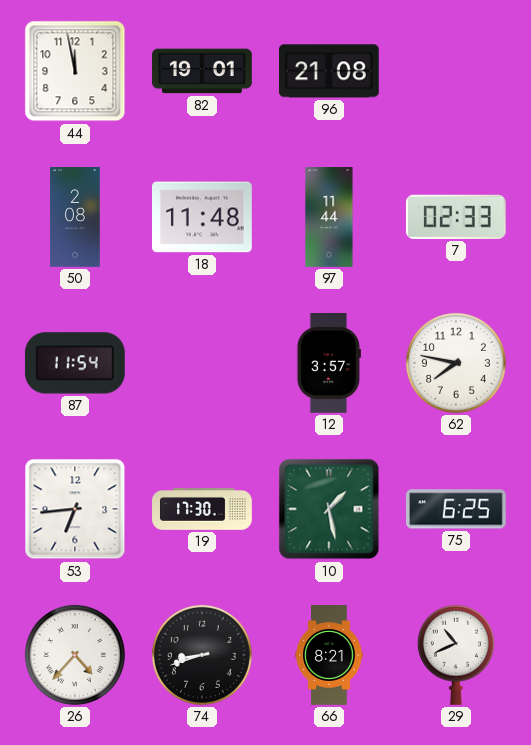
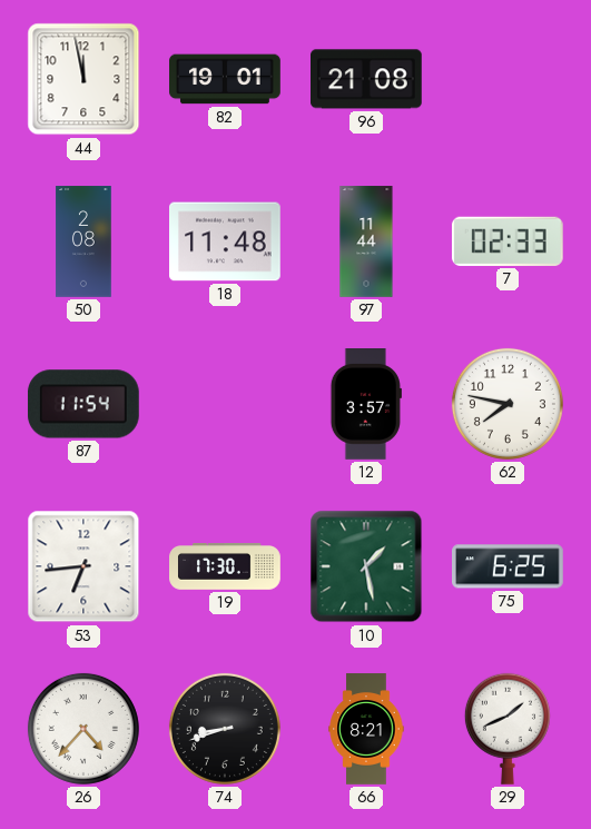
29: 10:41 -> 1:41
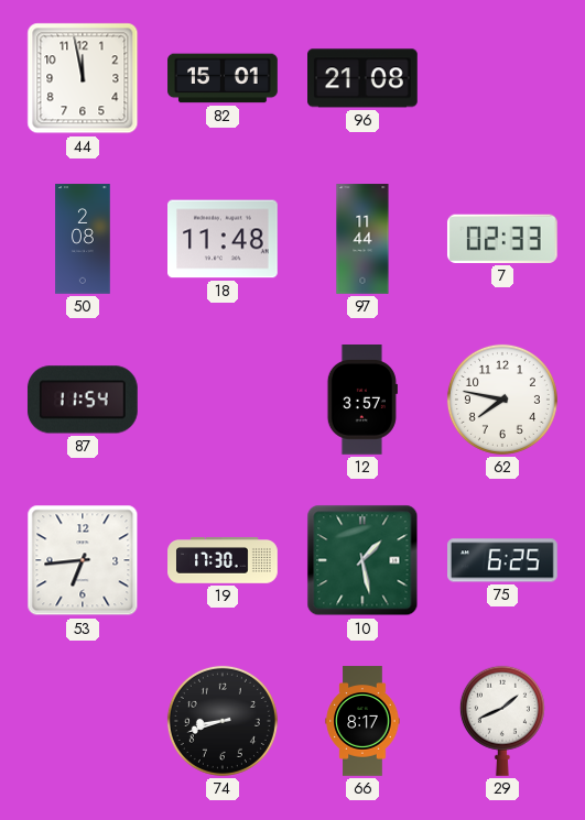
82: 19:01 -> 15:01
26: 4:37 -> none
66: 8:21 -> 8:17
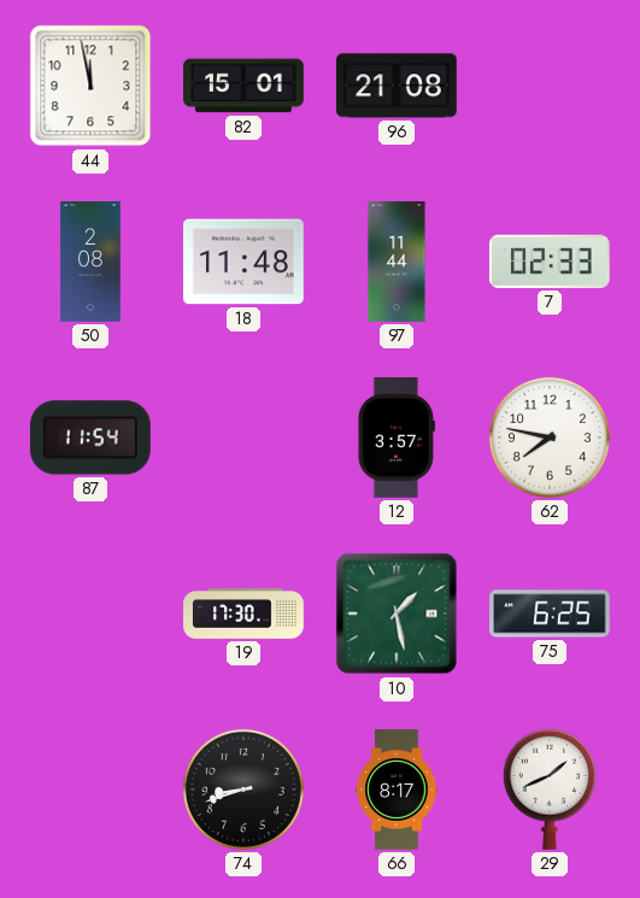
53: 6:44 -> none
